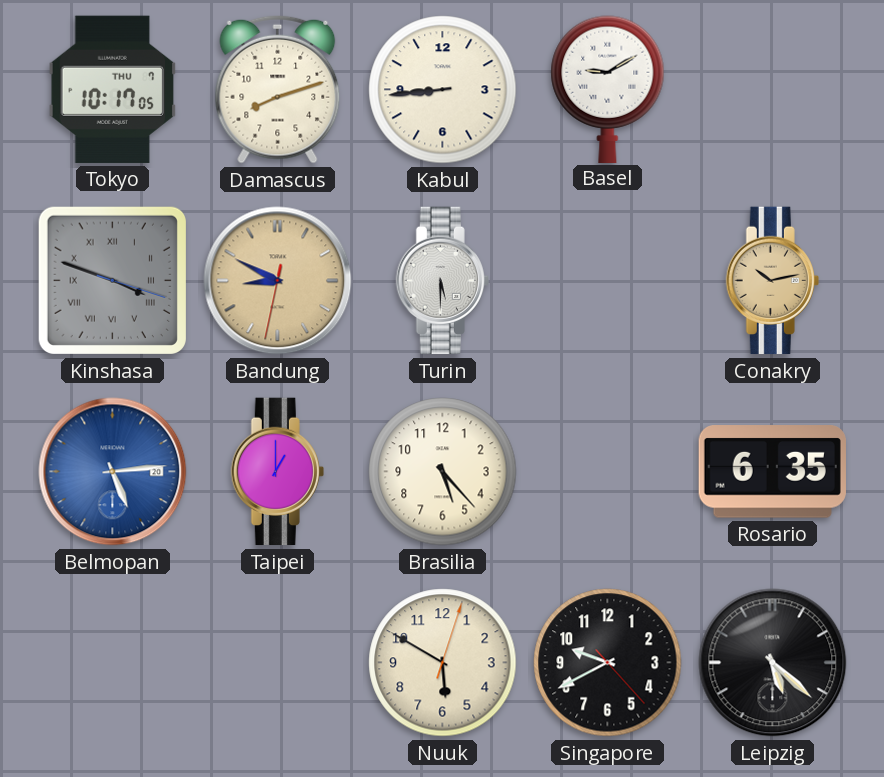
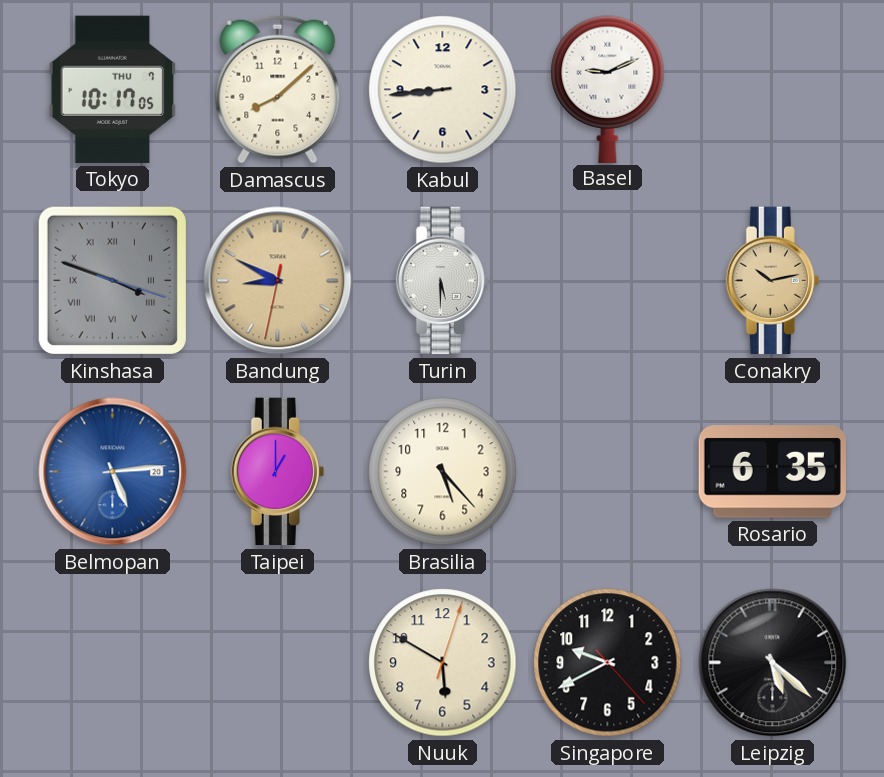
Damascus: 8:12 -> 8:08
Basel: 9:10 -> 9:11
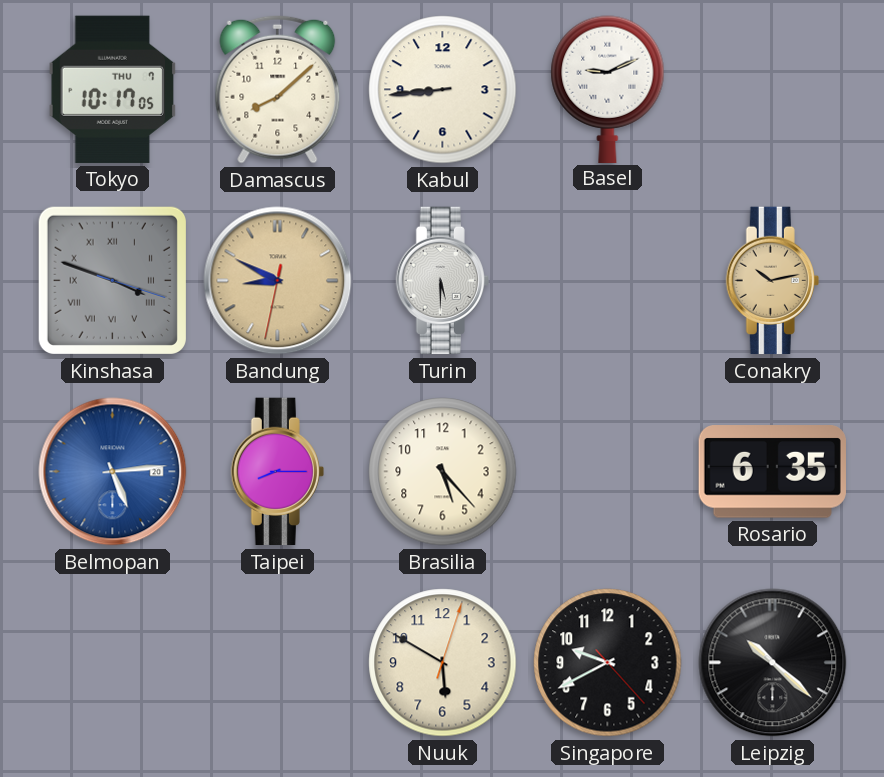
Taipei: 1:00 -> 8:15
Leipzig: 5:22 -> 10:22
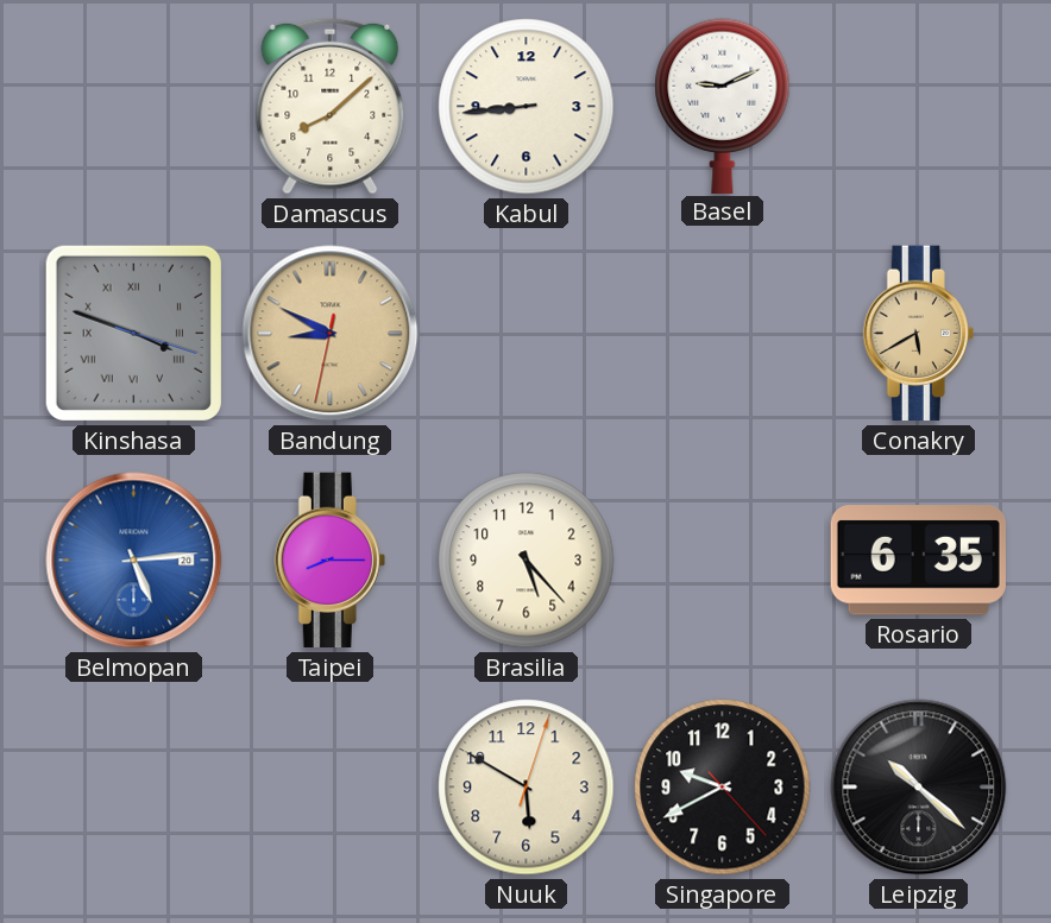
Tokyo: 10:17 -> none
Turin: 5:30 -> none
Conakry: 10:13 -> 5:40
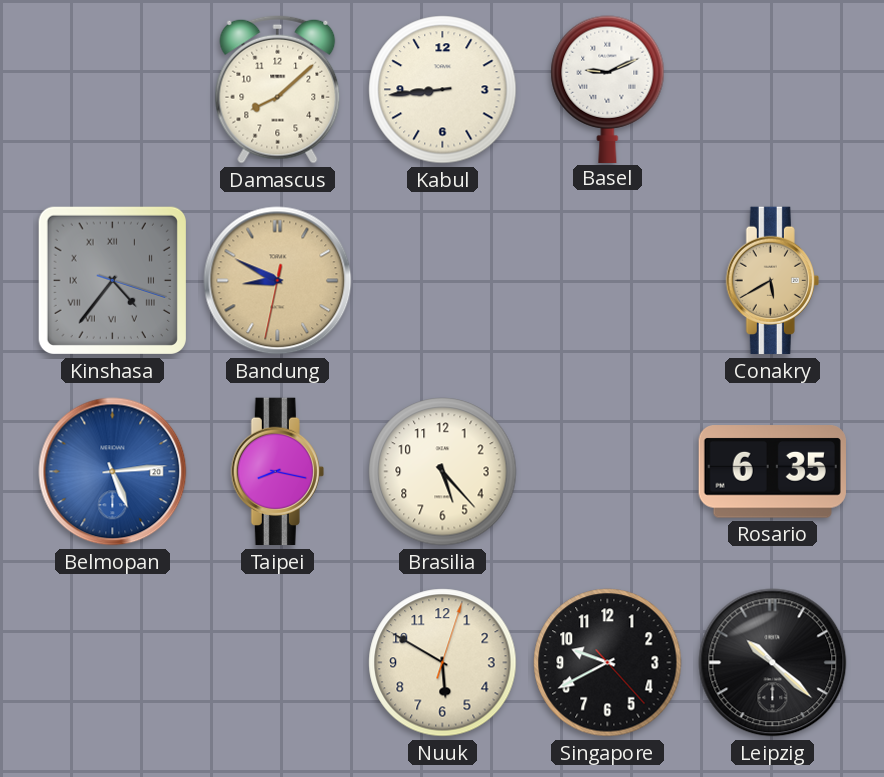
Kinshasa: 3:48 -> 4:36
Taipei: 8:15 -> 8:17
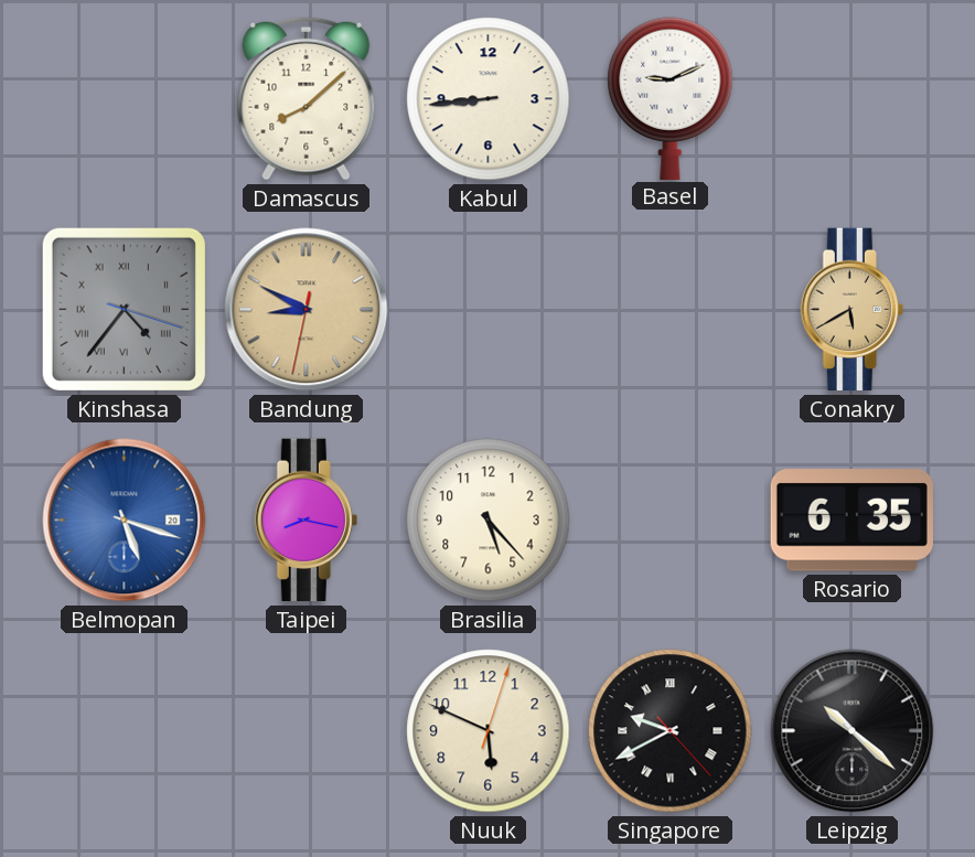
Belmopan: 5:14 -> 5:18
Nuuk: 5:50 -> 5:49
Singapore numerals: Arabic -> Roman
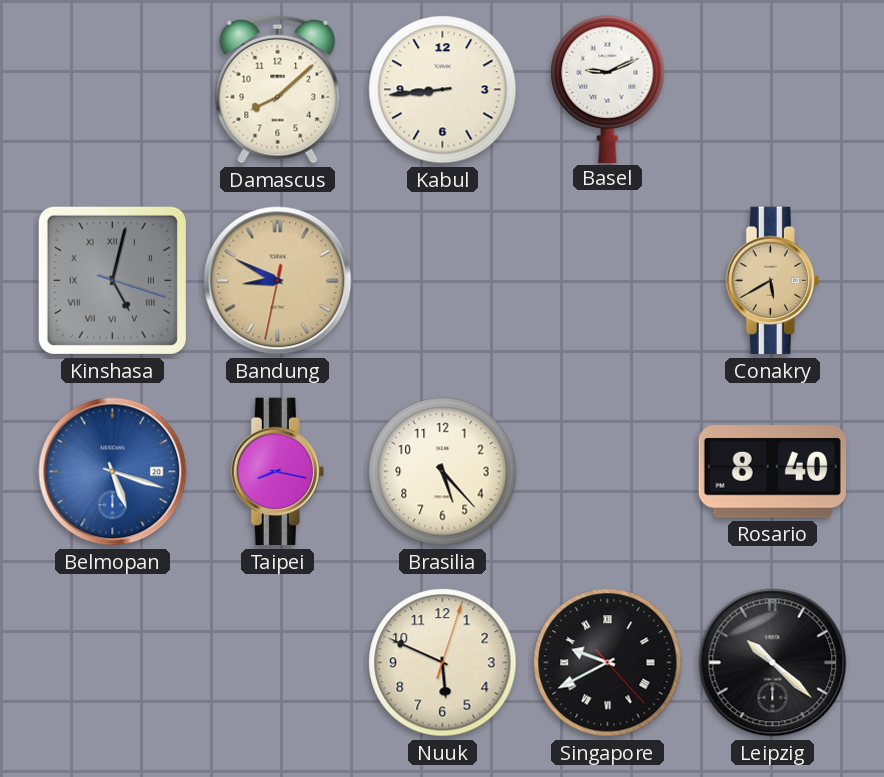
Kinshasa: 4:36 -> 5:02
Rosario: 6:35 -> 8:40
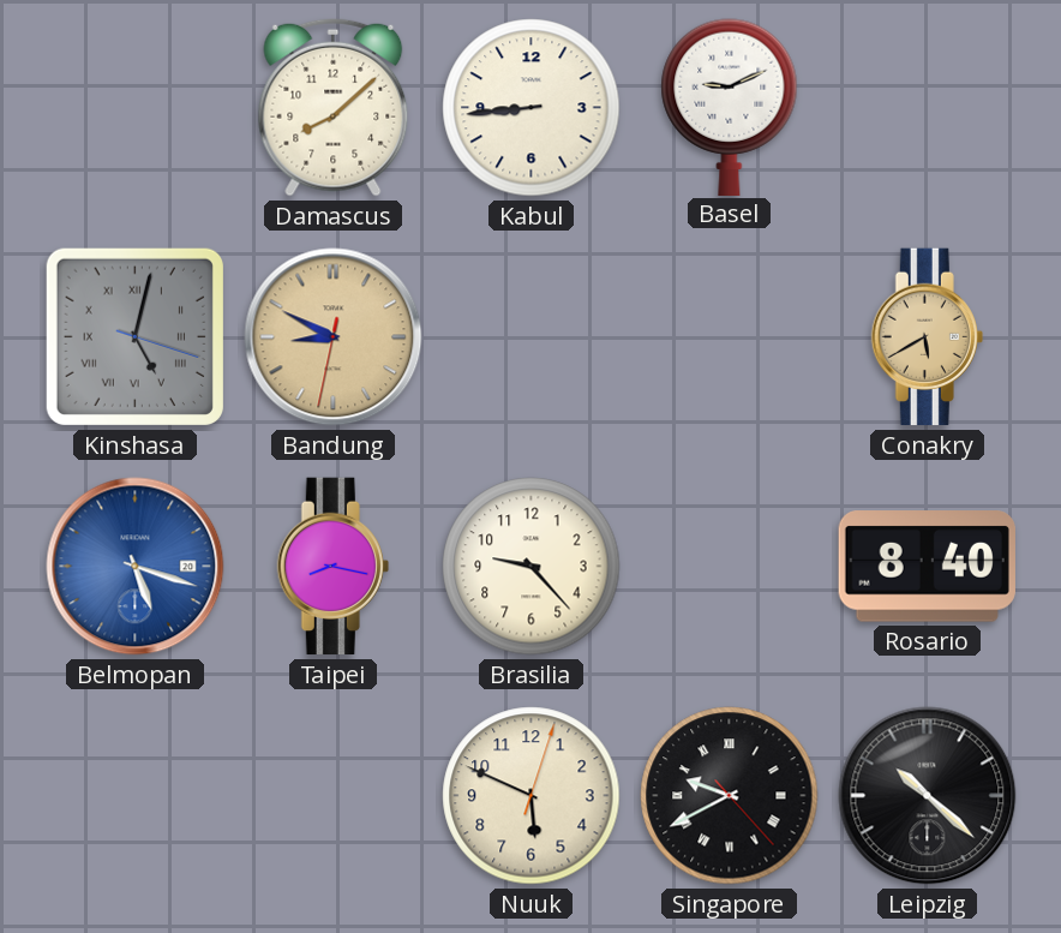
Brasilia: 5:23 -> 9:23
